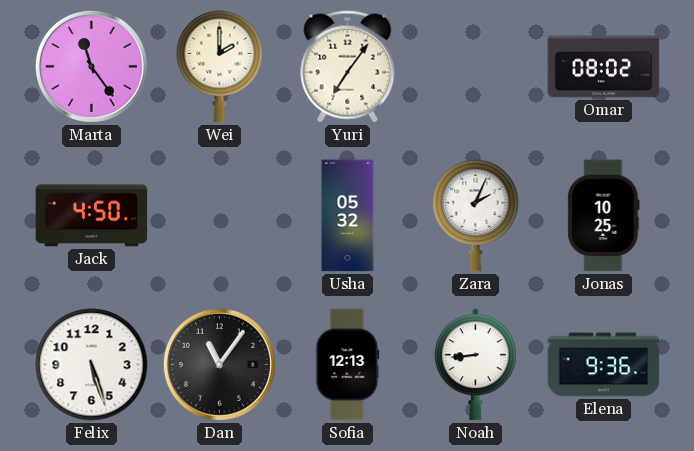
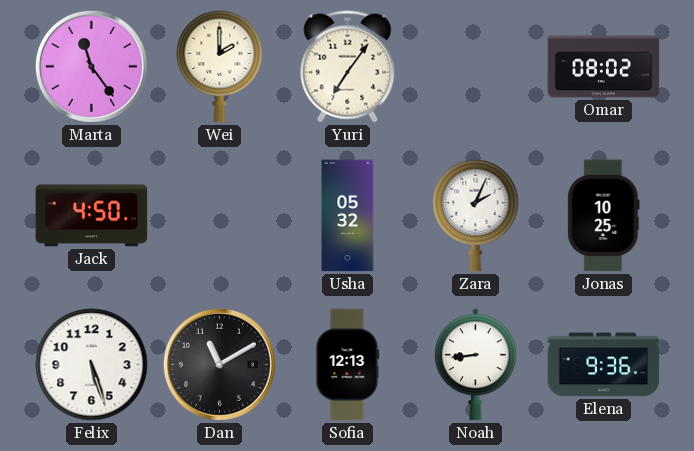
Dan: 11:06 -> 11:10
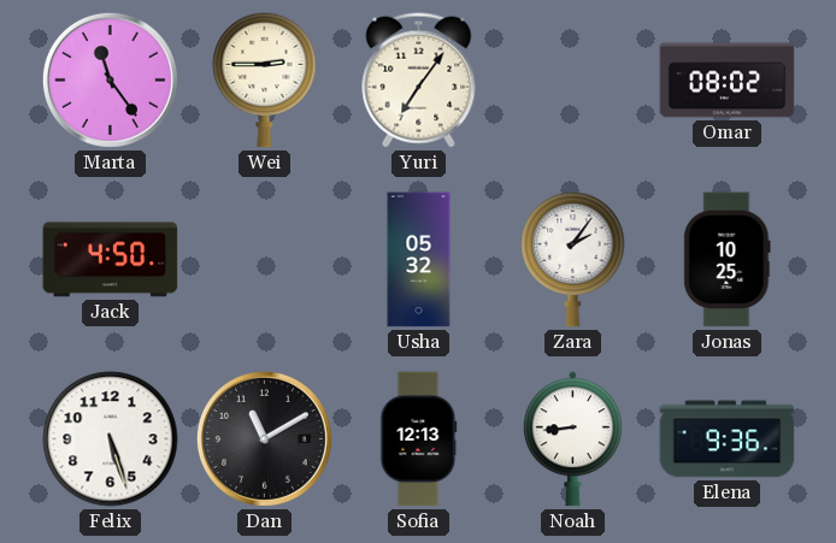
Wei: 2:00 -> 2:45
Zara: 2:04 -> 2:06
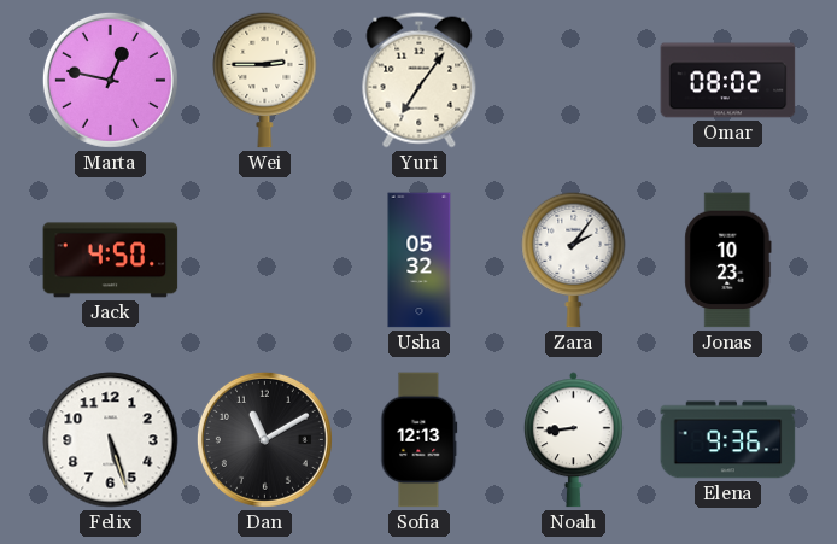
Marta: 11:24 -> 12:47
Jonas: 10:25 -> 10:23
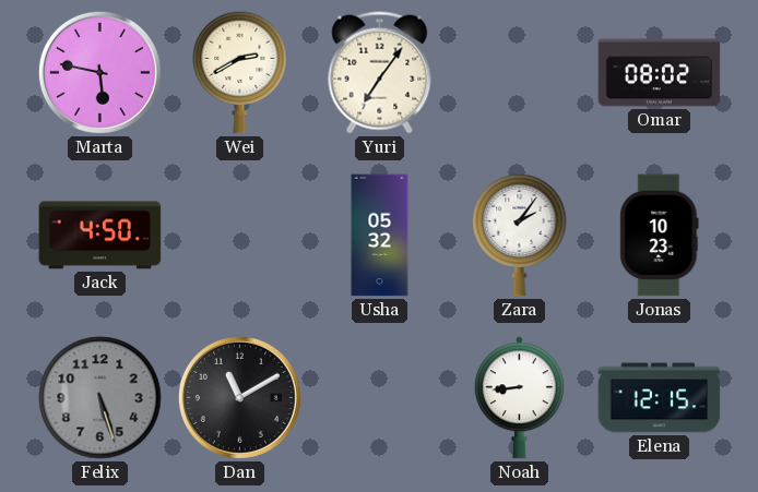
Marta: 12:47 -> 5:47
Wei: 2:45 -> 2:40
Felix dial: white -> grey
Sofia: 12:13 -> none
Elena: 9:36 -> 12:15
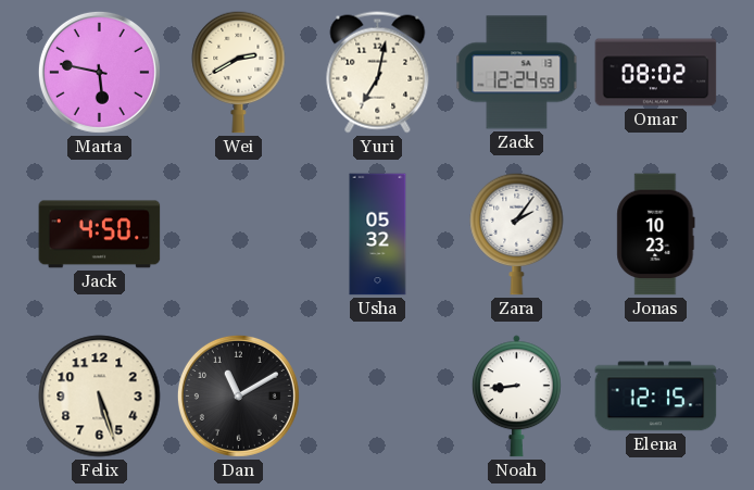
Yuri: 7:06 -> 7:02
Zack: none -> 12:24
Felix dial: grey -> cream
